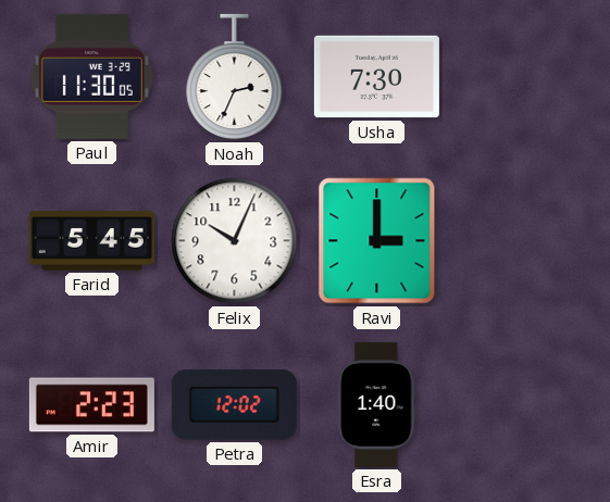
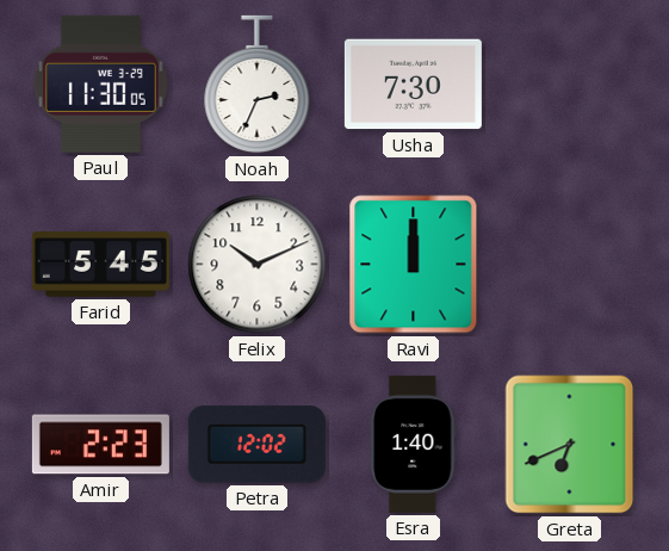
Felix: 10:04 -> 10:11
Ravi: 3:00 -> 12:00
Greta: none -> 6:41
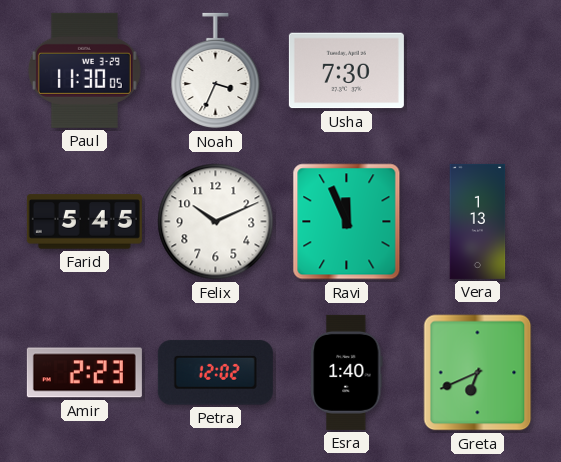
Noah: 2:34 -> 3:34
Ravi: 12:00 -> 11:56
Vera: none -> 1:13
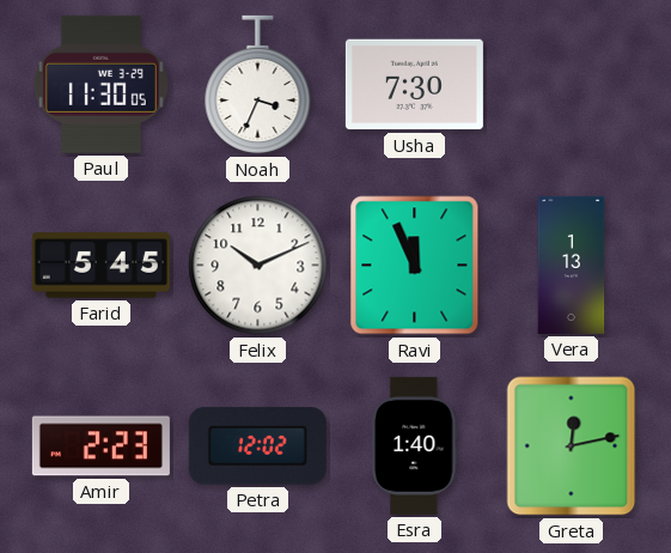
Greta: 6:41 -> 12:13
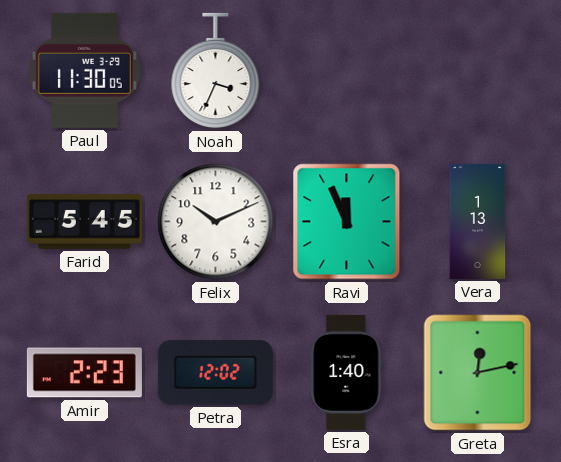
Usha: 7:30 -> none
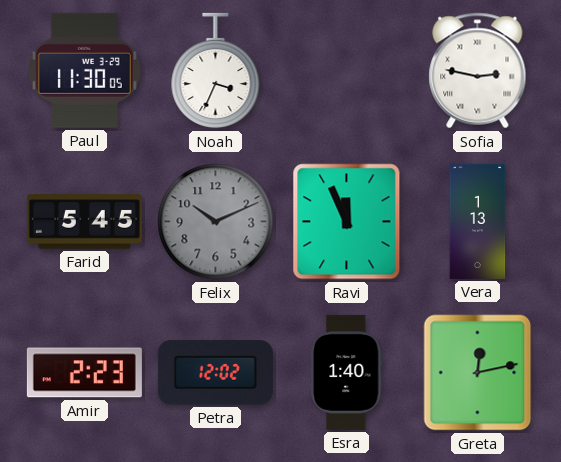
Sofia: none -> 2:47
Felix dial: white -> grey
